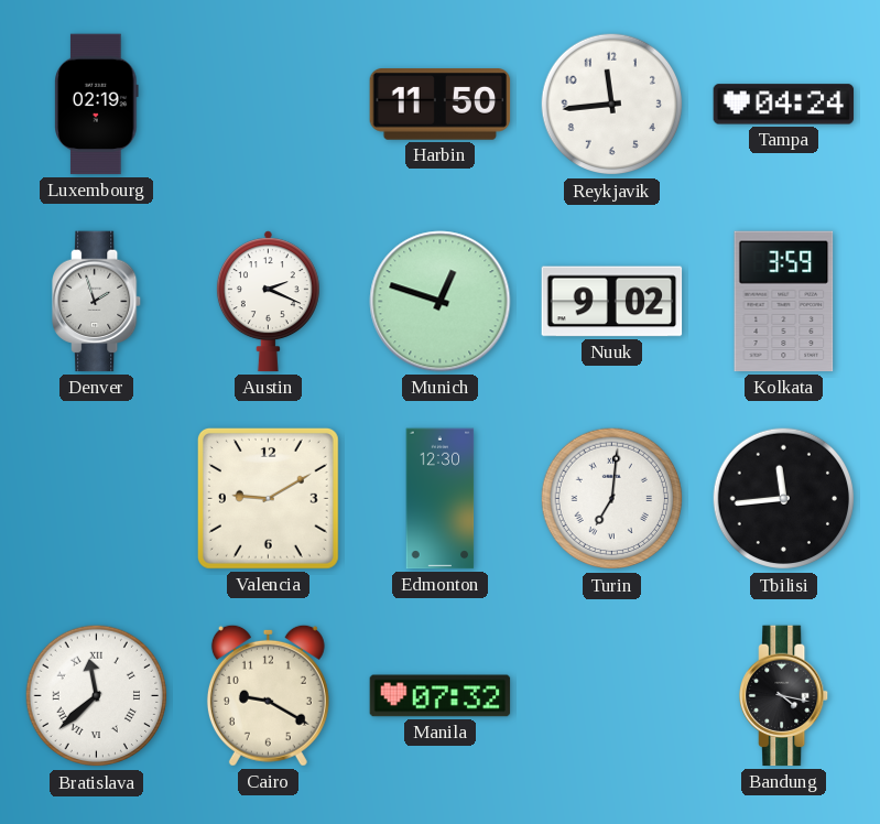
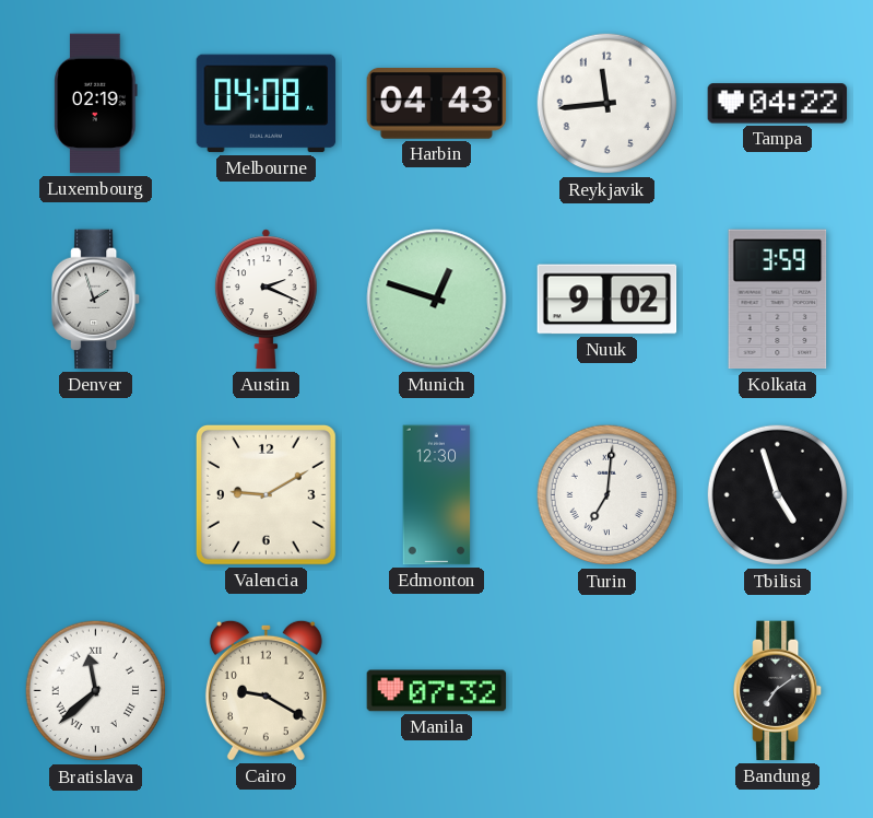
Melbourne: none -> 04:08
Harbin: 11:50 -> 04:43
Tampa: 04:24 -> 04:22
Tbilisi: 11:44 -> 4:57
Bandung: 4:17 -> 7:09
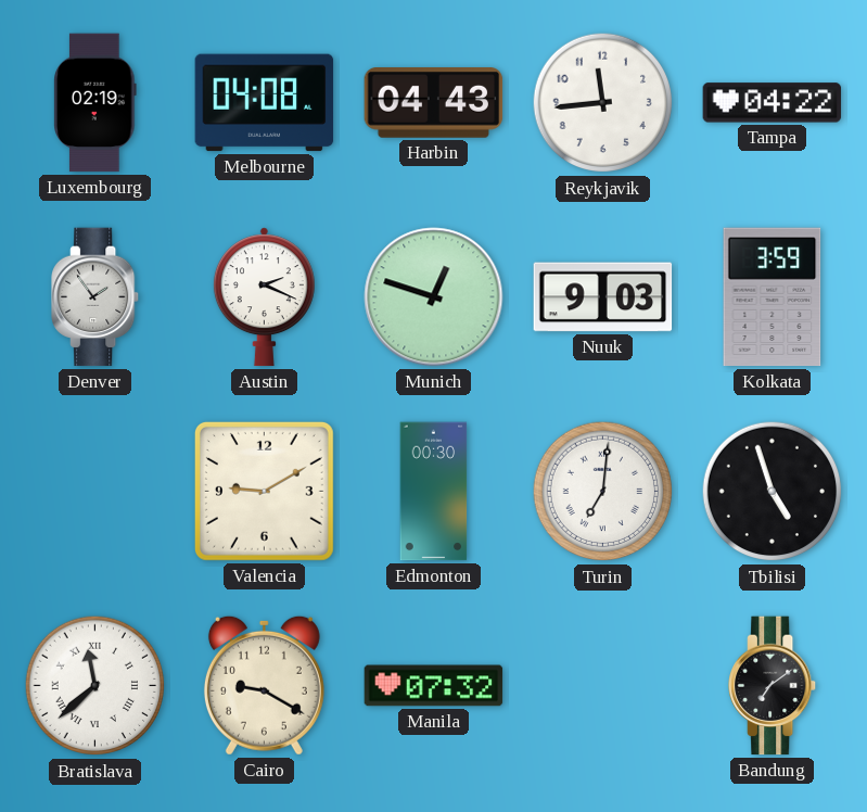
Denver: 1:57 -> 1:54
Nuuk: 9:02 -> 9:03
Edmonton: 12:30 -> 00:30
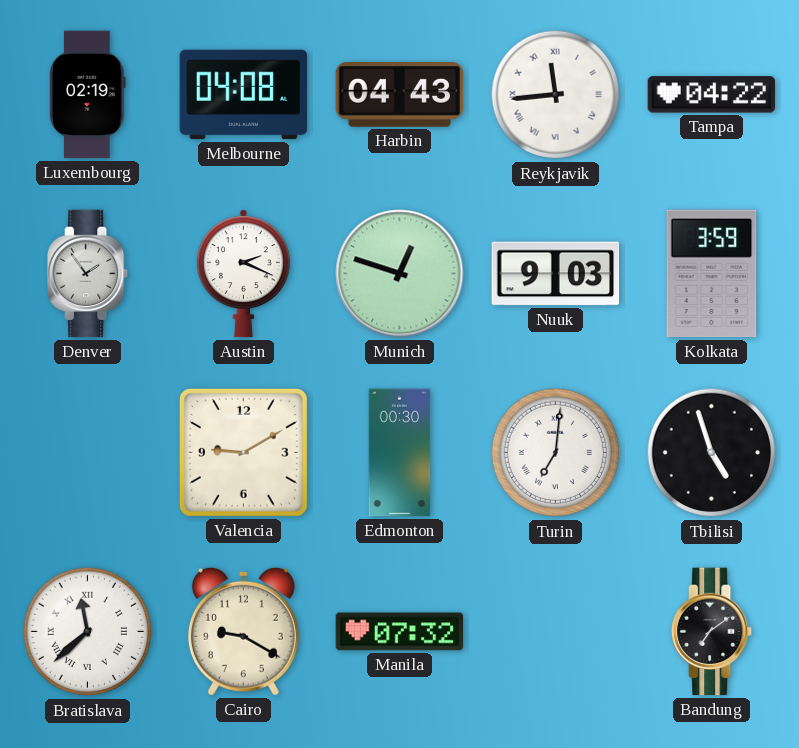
Reykjavik numerals: Arabic -> Roman
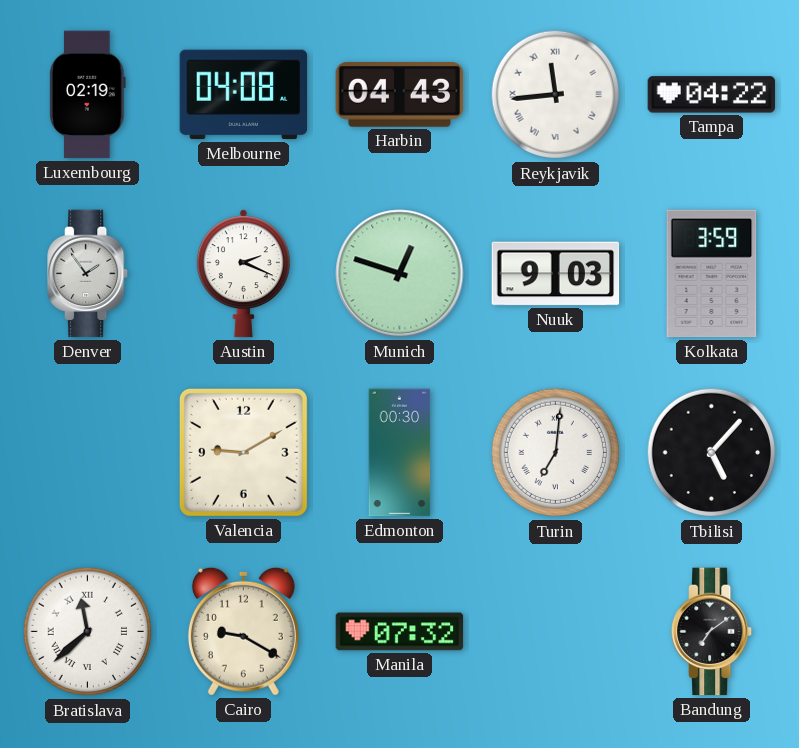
Tbilisi: 4:57 -> 5:07
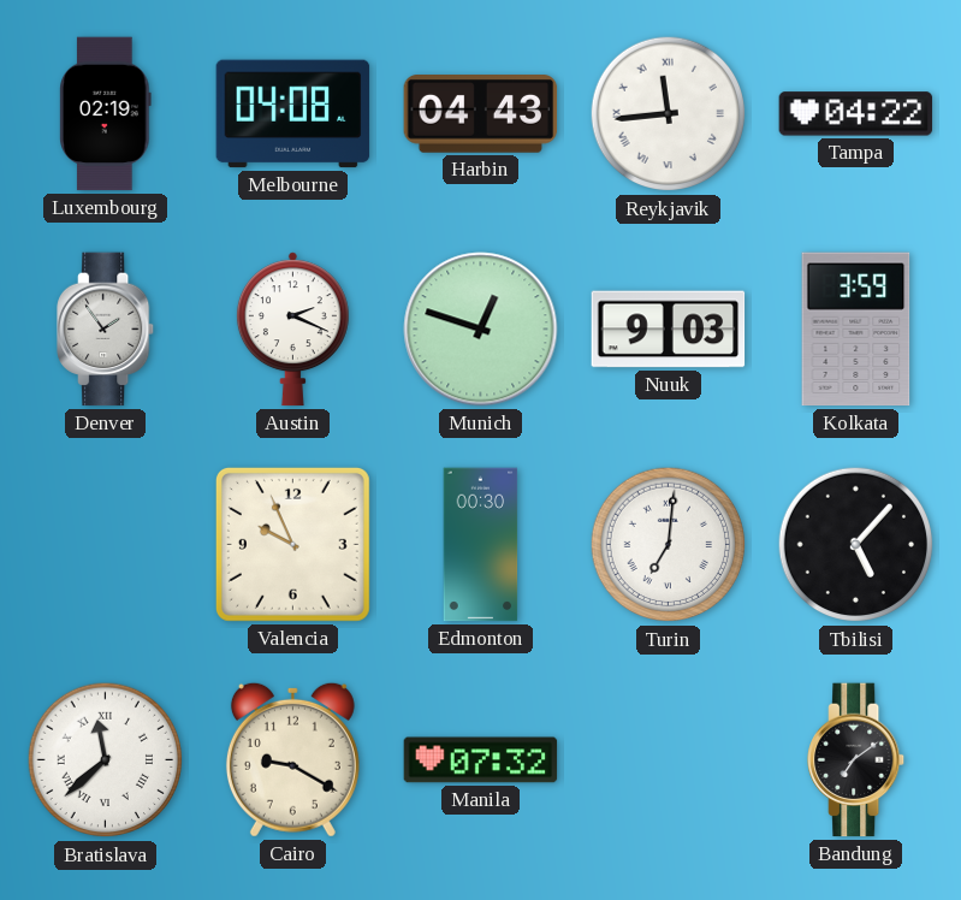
Valencia: 9:10 -> 9:56
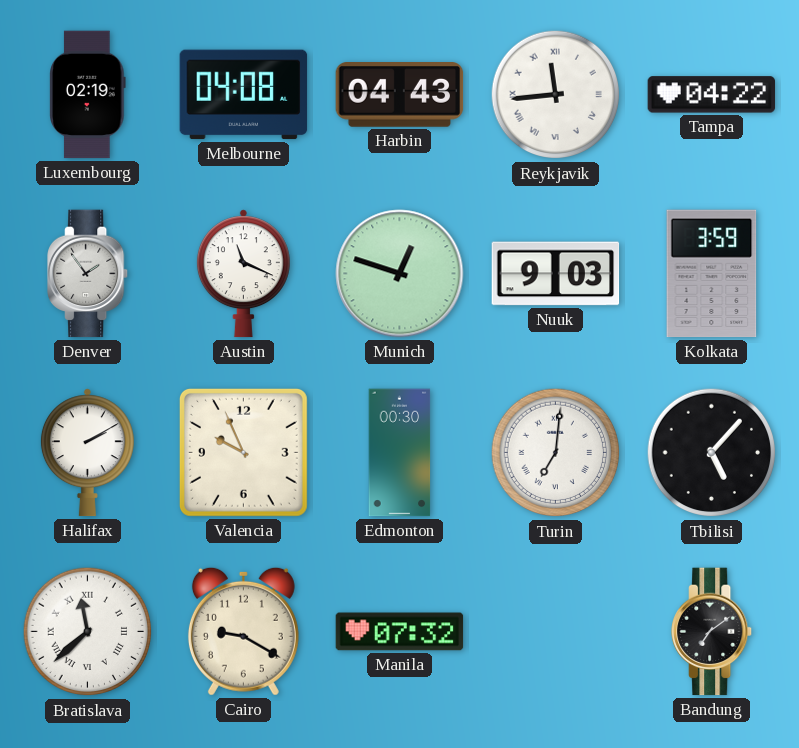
Austin: 2:19 -> 11:19
Halifax: none -> 2:10
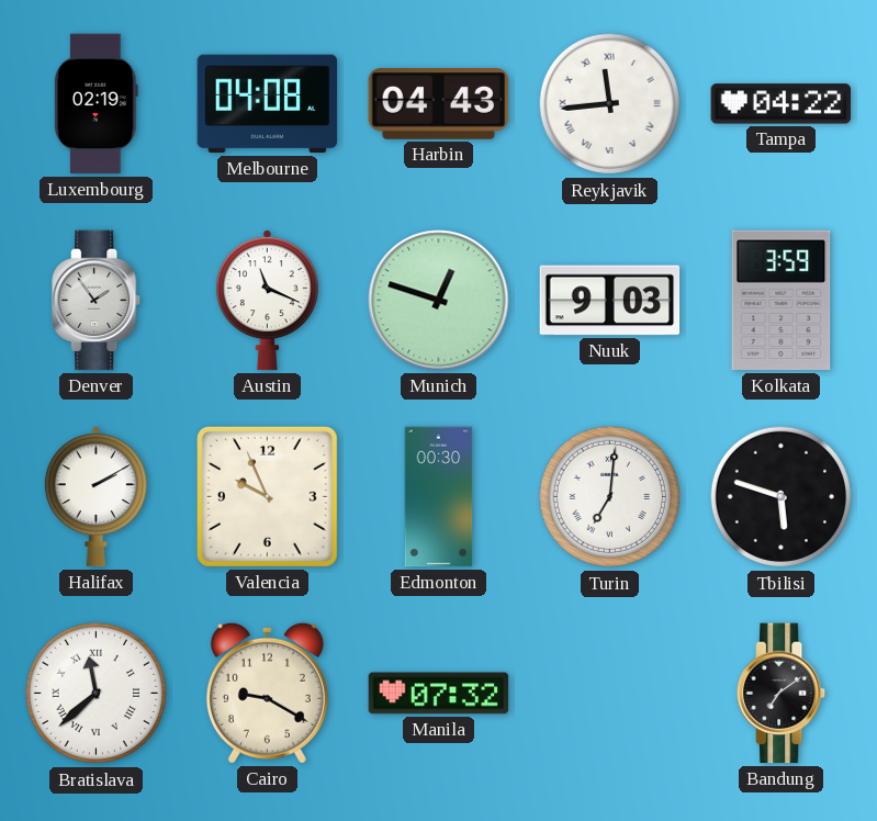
Tbilisi: 5:07 -> 5:48
